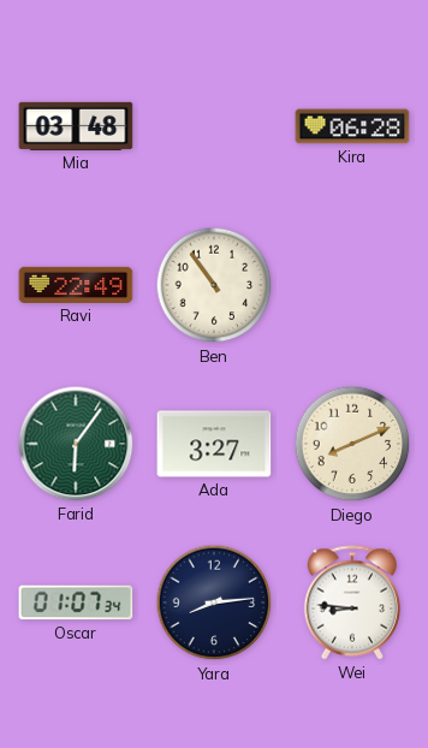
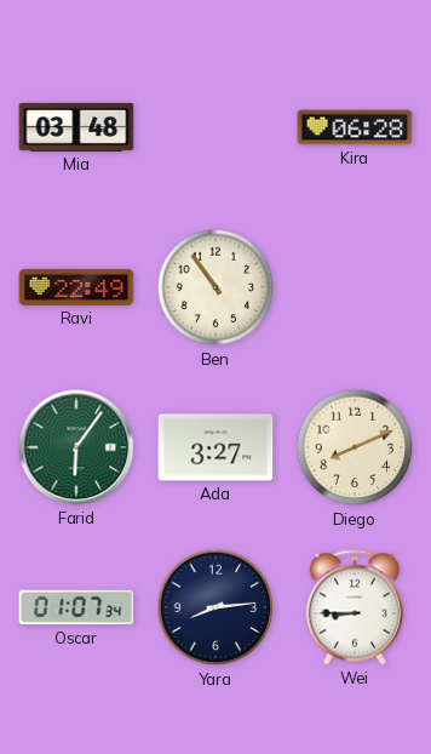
Wei: 8:46 -> 8:45
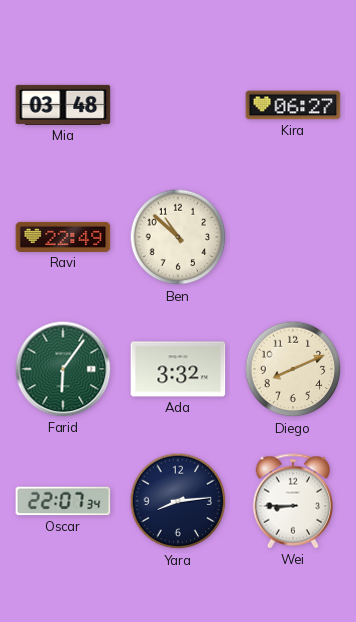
Kira: 06:28 -> 06:27
Ben: 10:54 -> 10:52
Ada: 3:27 -> 3:32
Oscar: 01:07 -> 22:07
